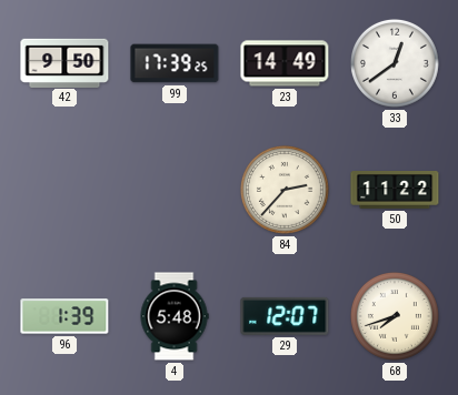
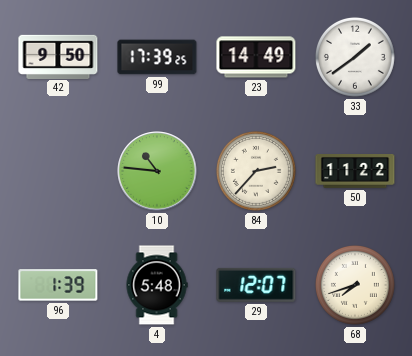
33: 12:39 -> 1:39
10: none -> 10:46
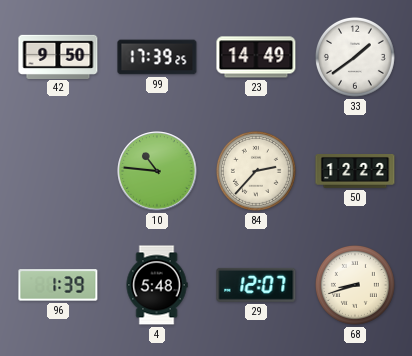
50: 11:22 -> 12:22
68: 7:42 -> 8:42
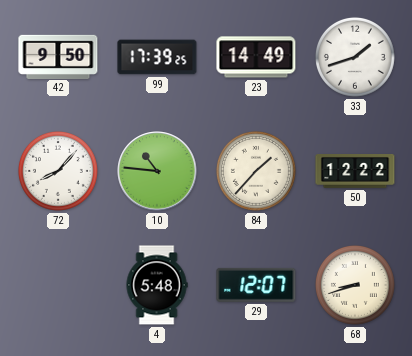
33: 1:39 -> 1:42
72: none -> 8:07
84: 2:37 -> 1:37
96: 1:39 -> none
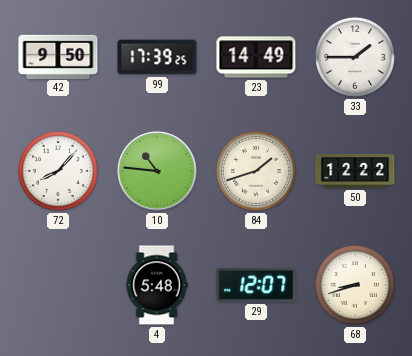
33: 1:42 -> 1:45
84: 1:37 -> 1:42
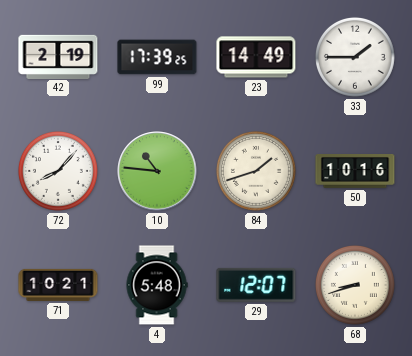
42: 9:50 -> 2:19
50: 12:22 -> 10:16
71: none -> 10:21
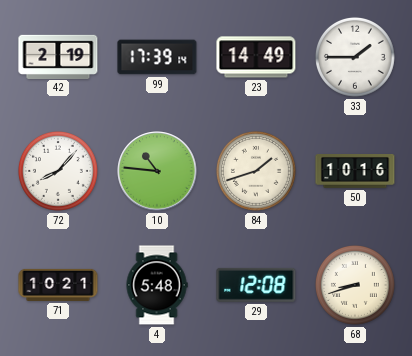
99: 17:39:25 -> 17:39:14
29: 12:07 -> 12:08
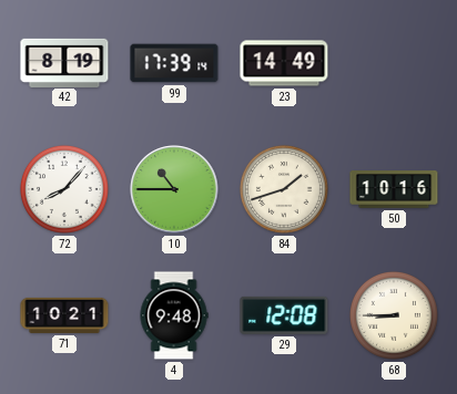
42: 2:19 -> 8:19
33: 1:45 -> none
10: 10:46 -> 10:45
4: 5:48 -> 9:48
68: 8:42 -> 8:45
